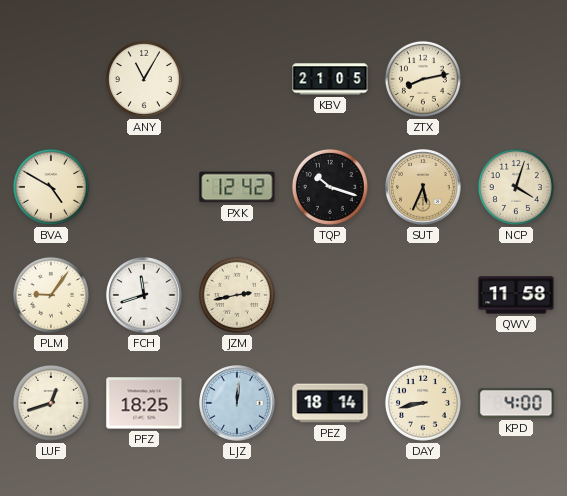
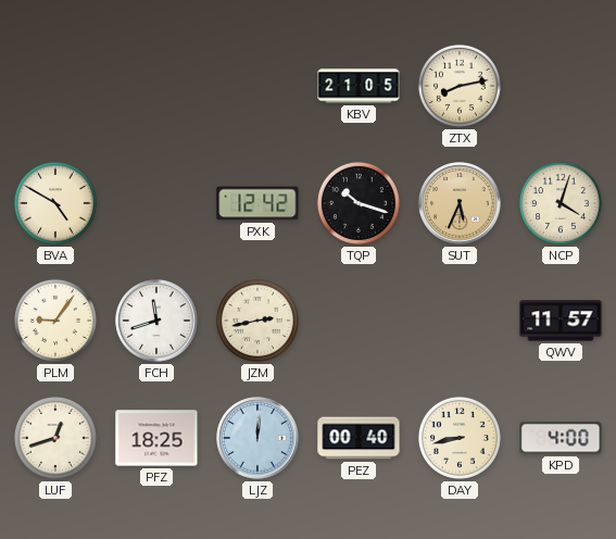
ANY: 11:05 -> none
QWV: 11:58 -> 11:57
PEZ: 18:14 -> 00:40
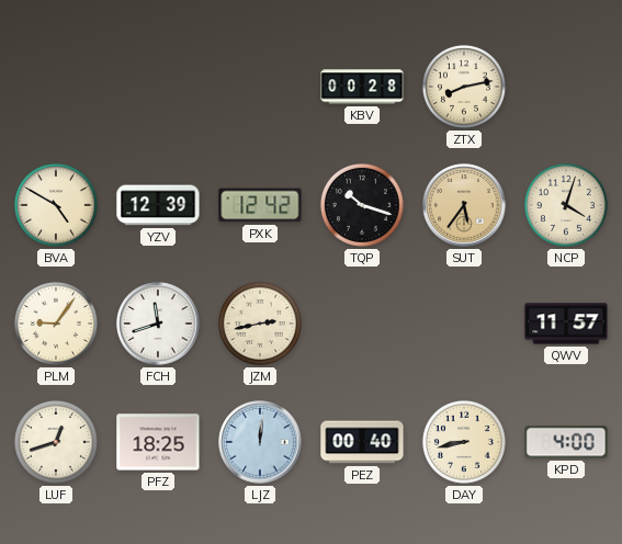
KBV: 21:05 -> 00:28
YZV: none -> 12:39
SUT: 5:34 -> 5:36
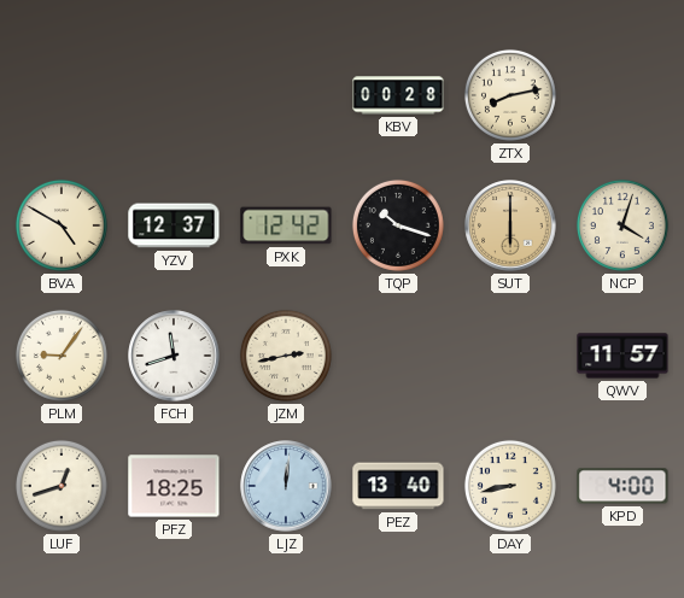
YZV: 12:39 -> 12:37
SUT: 5:36 -> 6:00
PEZ: 00:40 -> 13:40
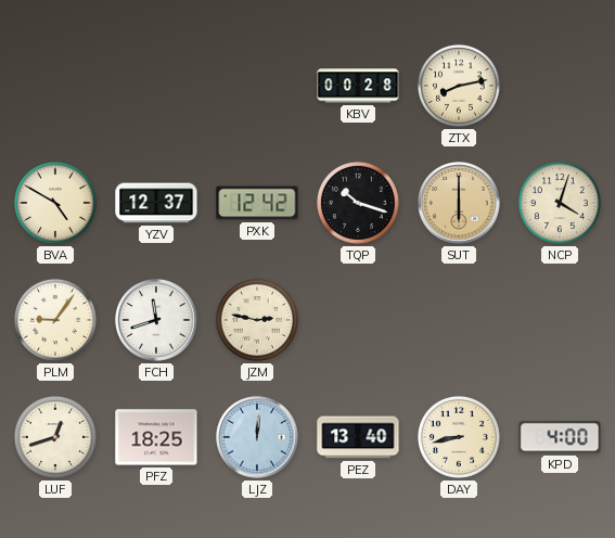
JZM: 2:43 -> 2:47
QWV: 11:57 -> none
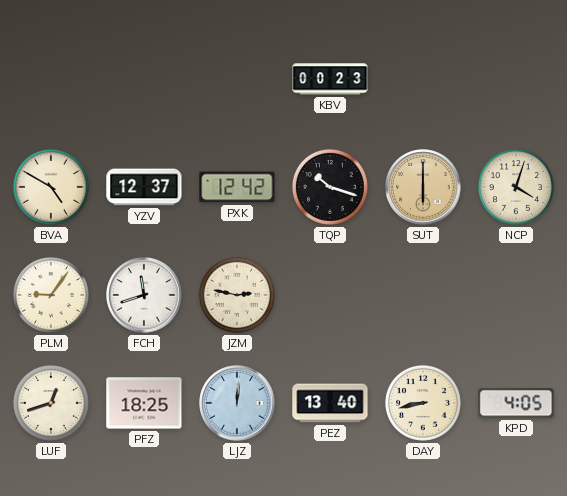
KBV: 00:28 -> 00:23
ZTX: 8:13 -> none
KPD: 4:00 -> 4:05
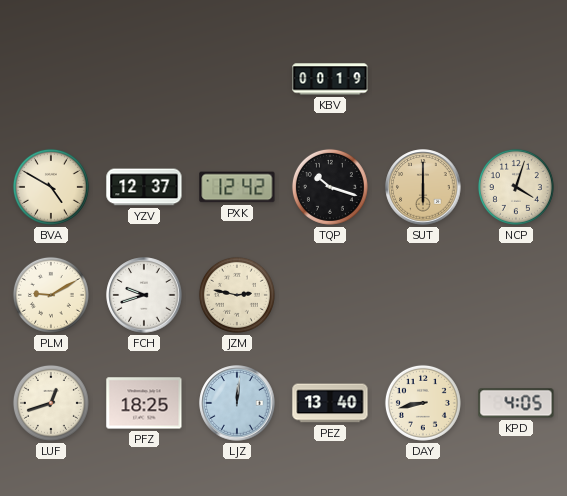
KBV: 00:23 -> 00:19
PLM: 9:06 -> 9:10
FCH: 11:42 -> 9:42
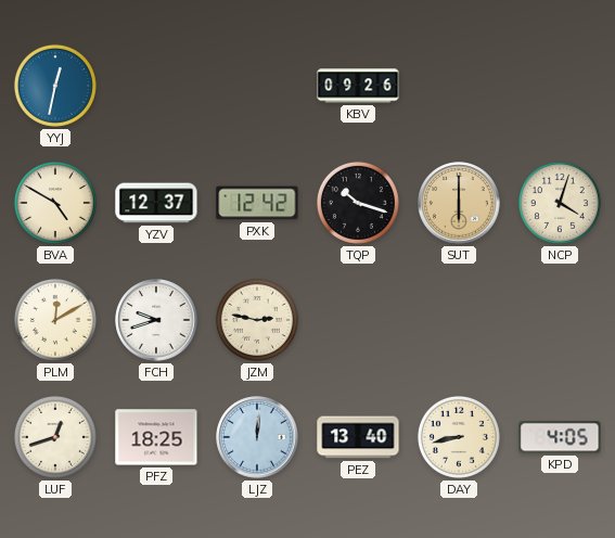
YYJ: none -> 12:32
KBV: 00:19 -> 09:26
PLM: 9:10 -> 12:10
